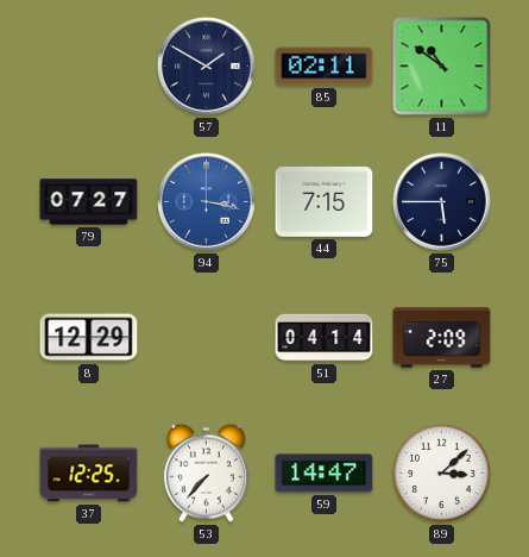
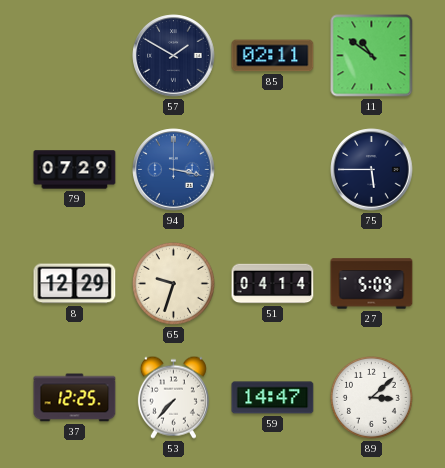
79: 07:27 -> 07:29
44: 7:15 -> none
65: none -> 9:33
27: 2:09 -> 5:09
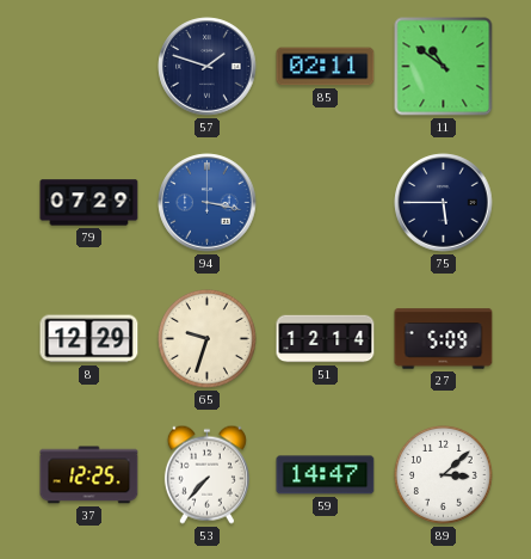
57: 1:50 -> 1:48
51: 04:14 -> 12:14
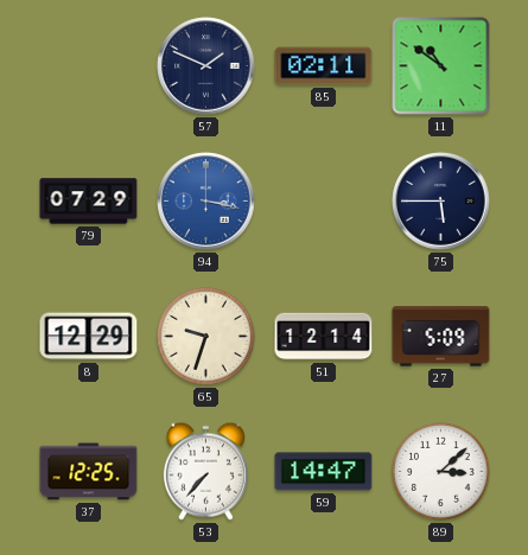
57: 1:48 -> 1:49
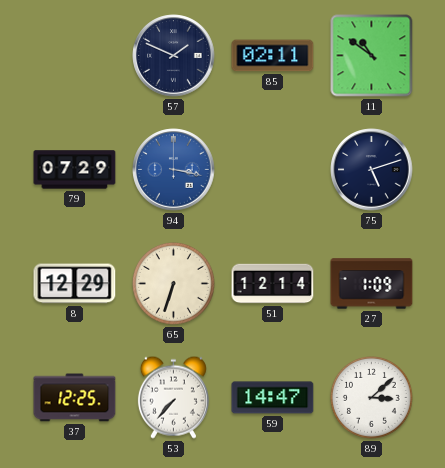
75: 5:45 -> 5:12
65: 9:33 -> 6:33
27: 5:09 -> 1:09
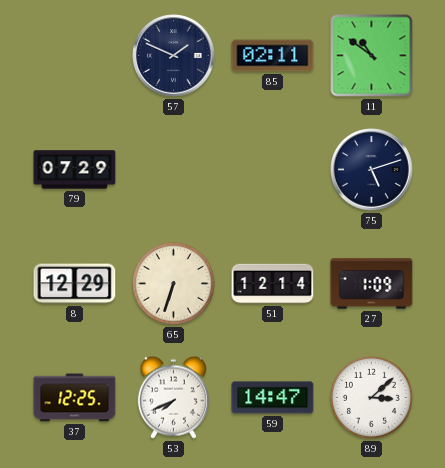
94: 3:17 -> none
53: 7:37 -> 7:41
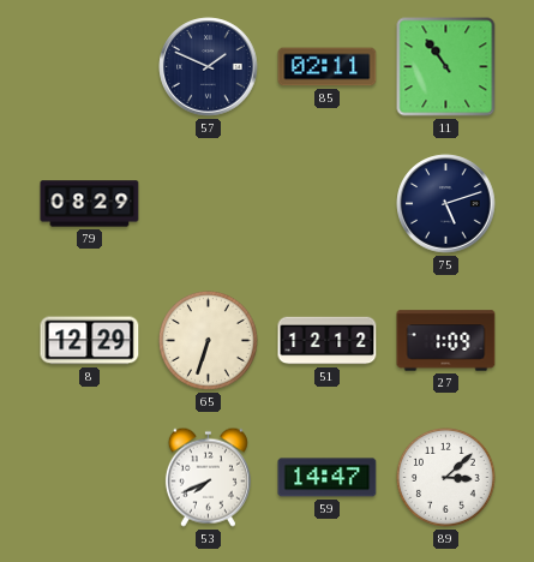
11: 10:51 -> 10:54
79: 07:29 -> 08:29
51: 12:14 -> 12:12
37: 12:25 -> none
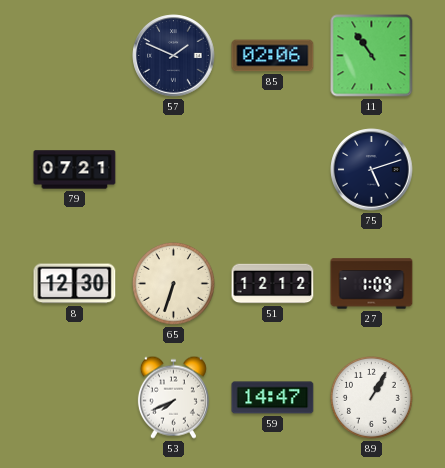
85: 02:11 -> 02:06
79: 08:29 -> 07:21
8: 12:29 -> 12:30
89: 3:08 -> 1:05
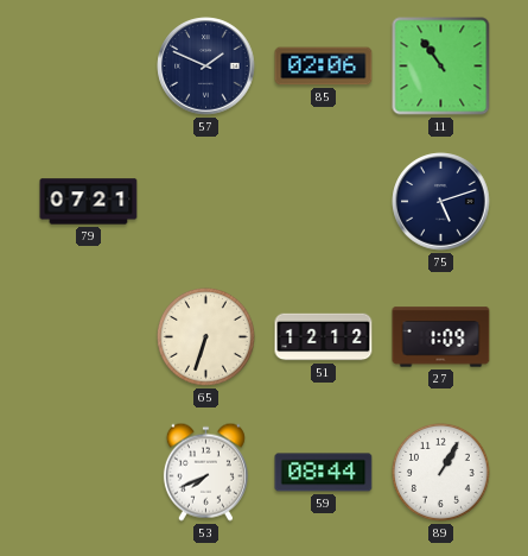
8: 12:30 -> none
59: 14:47 -> 08:44
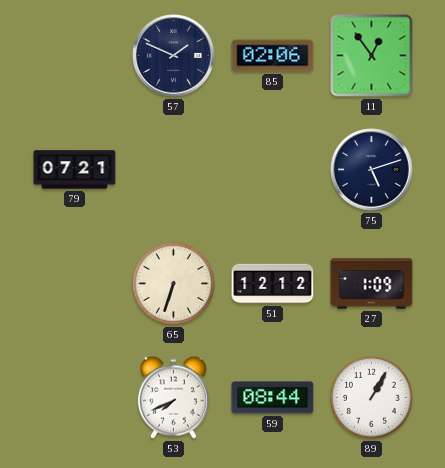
11: 10:54 -> 12:54
